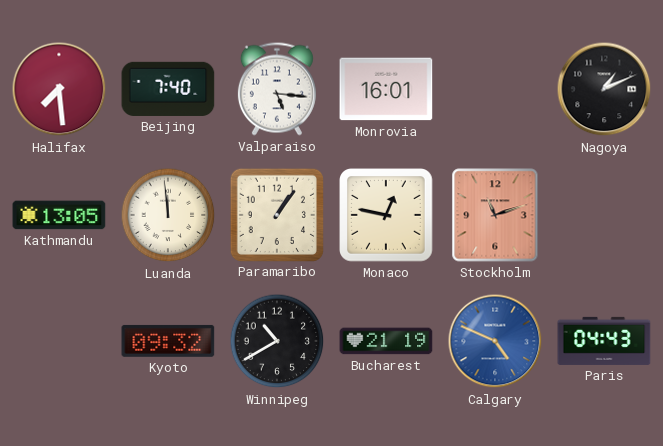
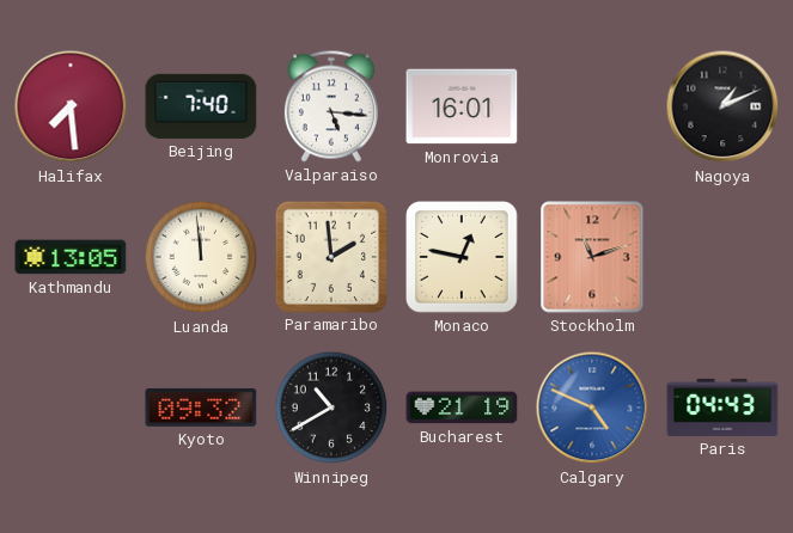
Paramaribo: 1:06 -> 1:59
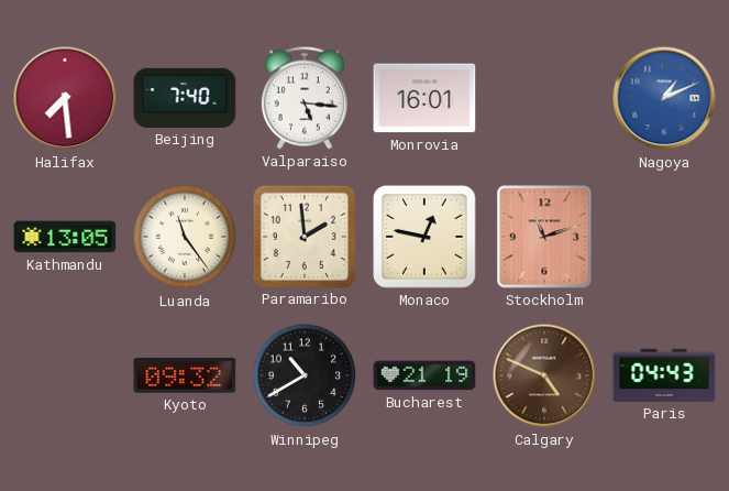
Nagoya dial: black -> blue
Luanda: 11:59 -> 11:24
Calgary dial: blue -> brown
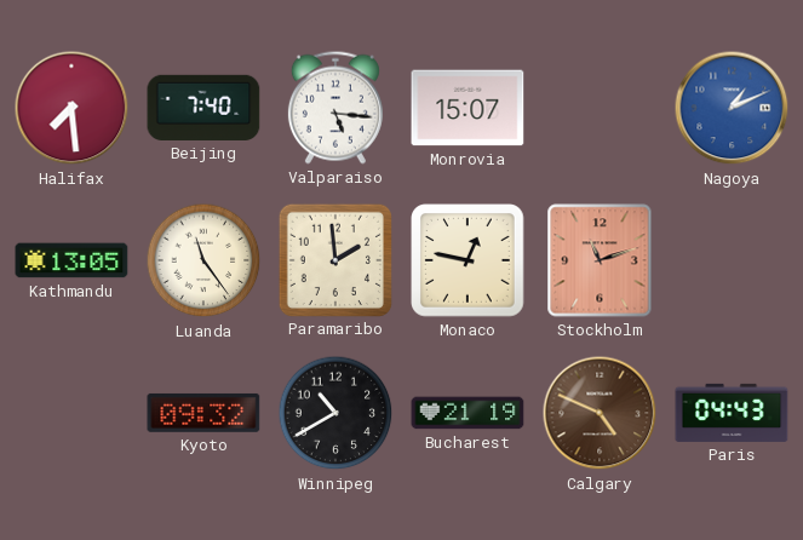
Monrovia: 16:01 -> 15:07
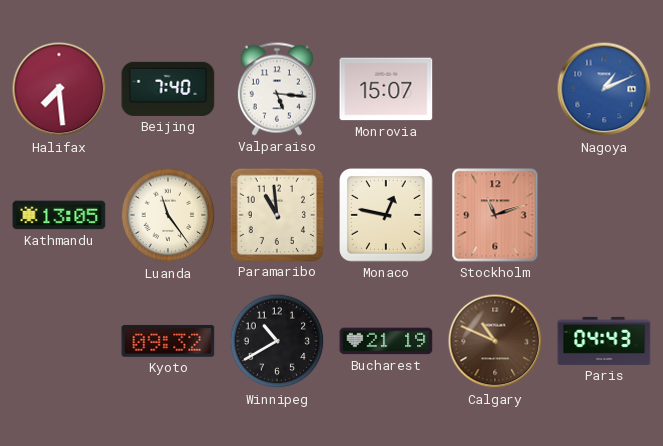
Paramaribo: 1:59 -> 10:59
Calgary: 4:49 -> 10:49
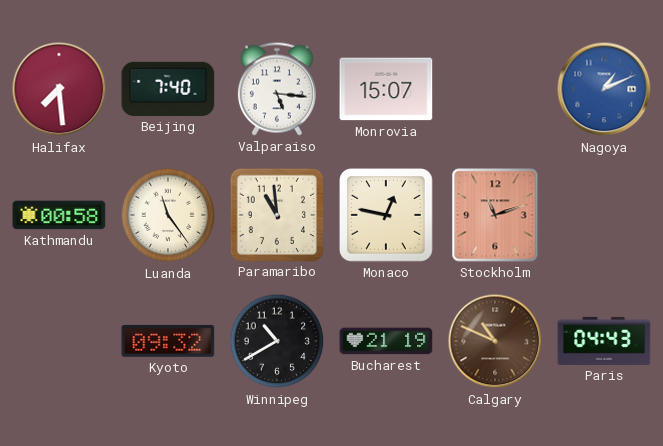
Kathmandu: 13:05 -> 00:58
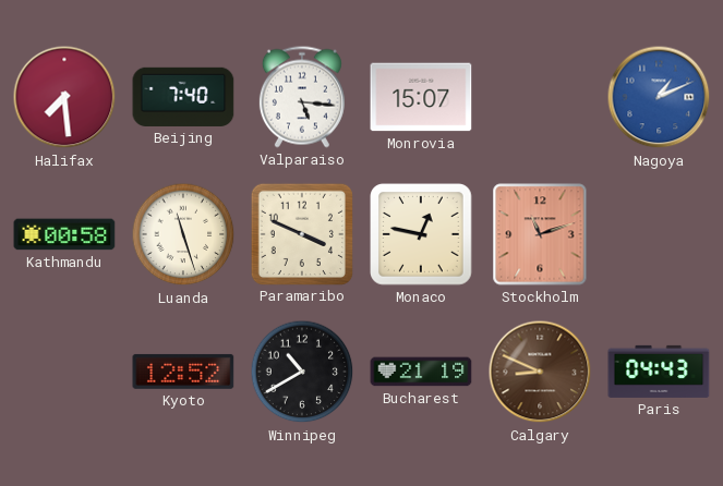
Luanda: 11:24 -> 11:27
Paramaribo: 10:59 -> 3:49
Kyoto: 09:32 -> 12:52
Calgary: 10:49 -> 8:49
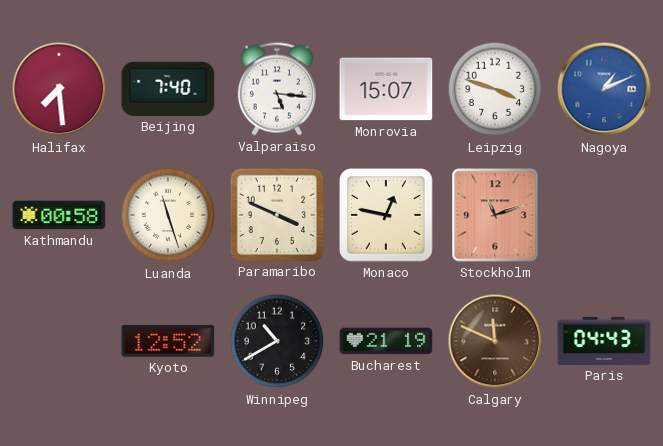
Leipzig: none -> 3:48
Calgary: 8:49 -> 11:49
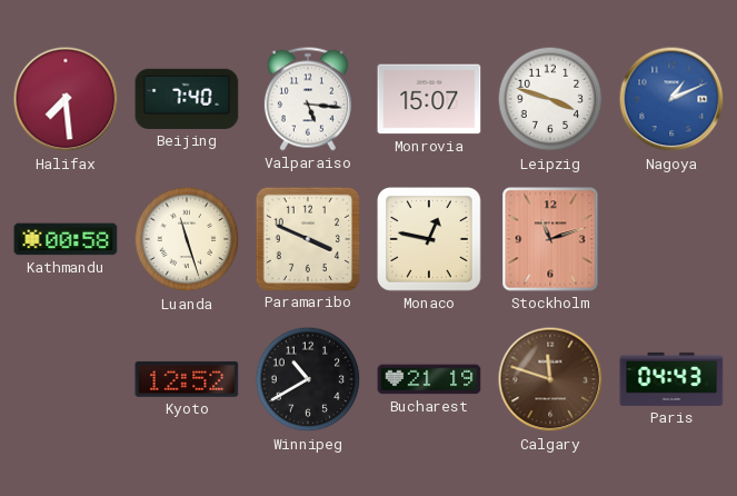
Calgary: 11:49 -> 11:48
